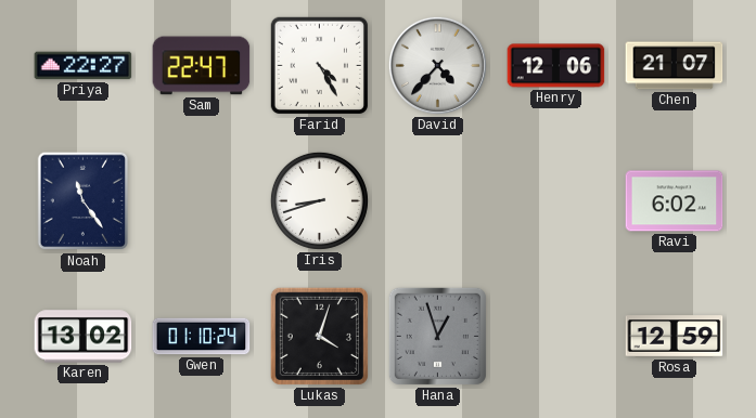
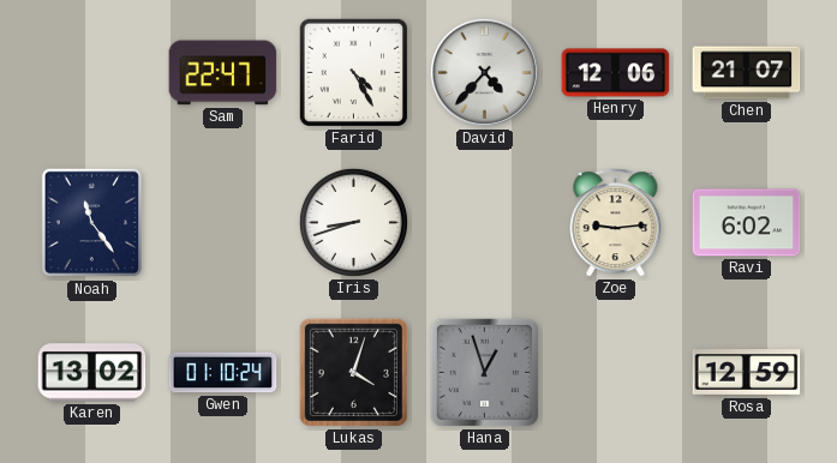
Priya: 22:27 -> none
Zoe: none -> 9:14
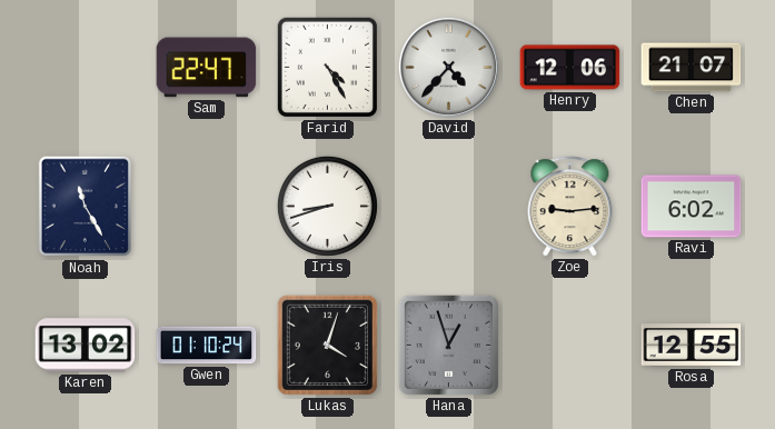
Noah: 11:24 -> 11:25
Rosa: 12:59 -> 12:55
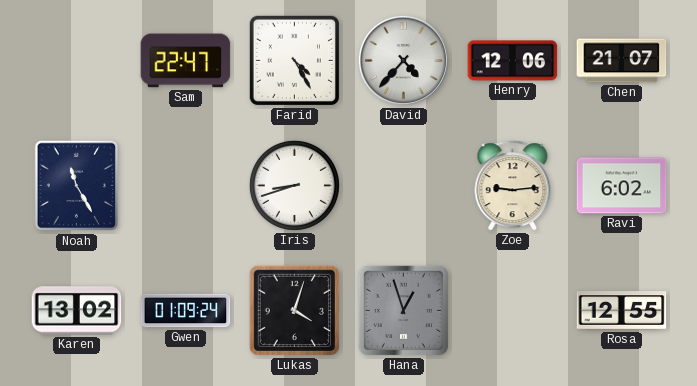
Gwen: 01:10 -> 01:09
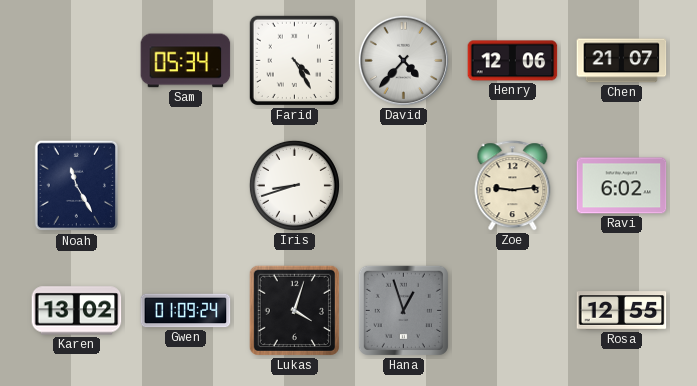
Sam: 22:47 -> 05:34
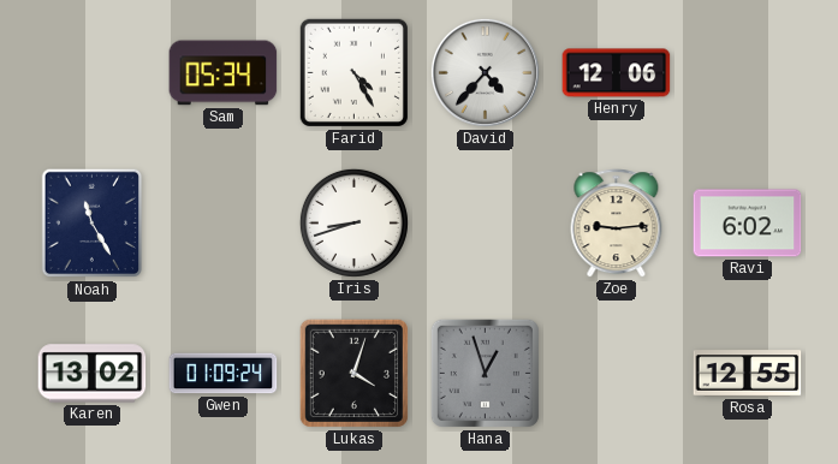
Chen: 21:07 -> none
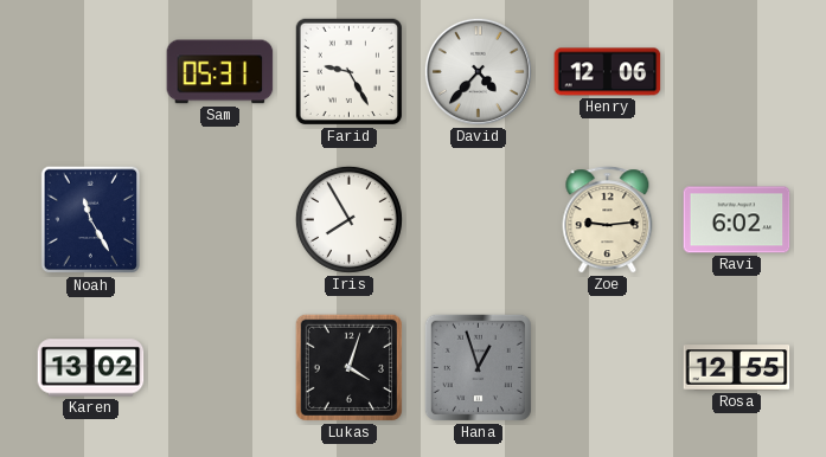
Sam: 05:34 -> 05:31
Farid: 4:25 -> 9:25
Iris: 8:42 -> 7:55
Gwen: 01:09 -> none
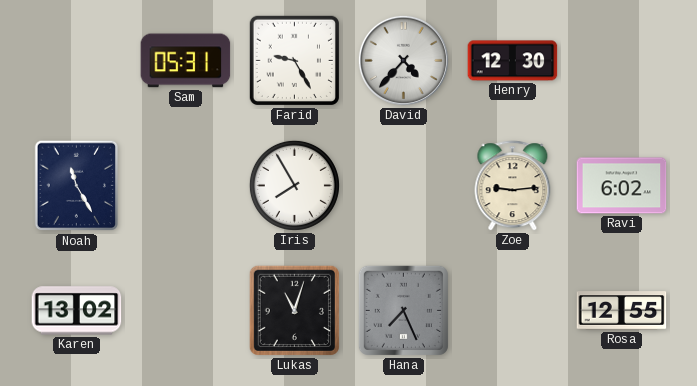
Henry: 12:06 -> 12:30
Lukas: 4:03 -> 11:03
Hana: 12:57 -> 7:26
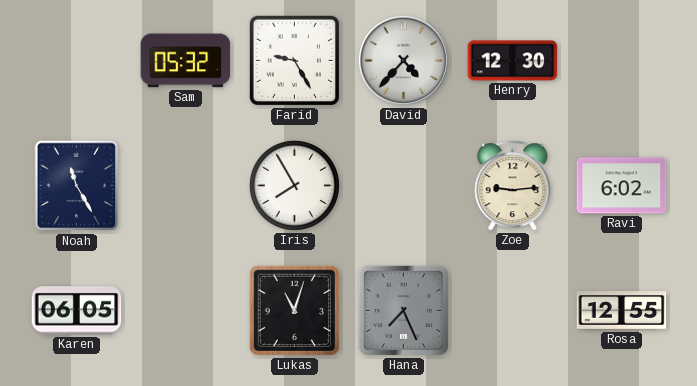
Sam: 05:31 -> 05:32
Karen: 13:02 -> 06:05
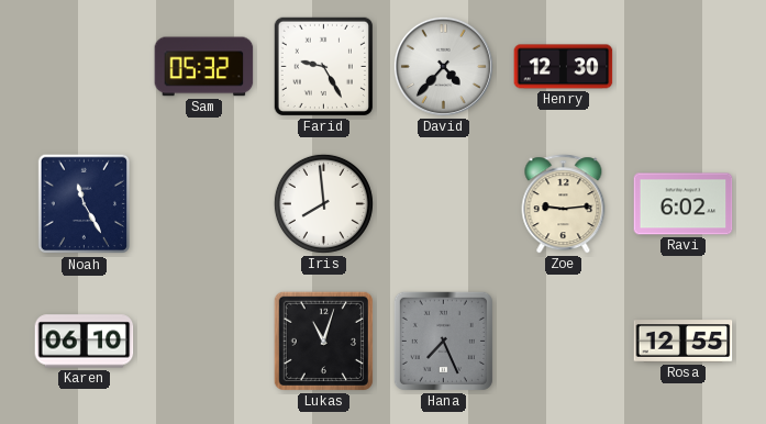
Iris: 7:55 -> 7:59
Karen: 06:05 -> 06:10
